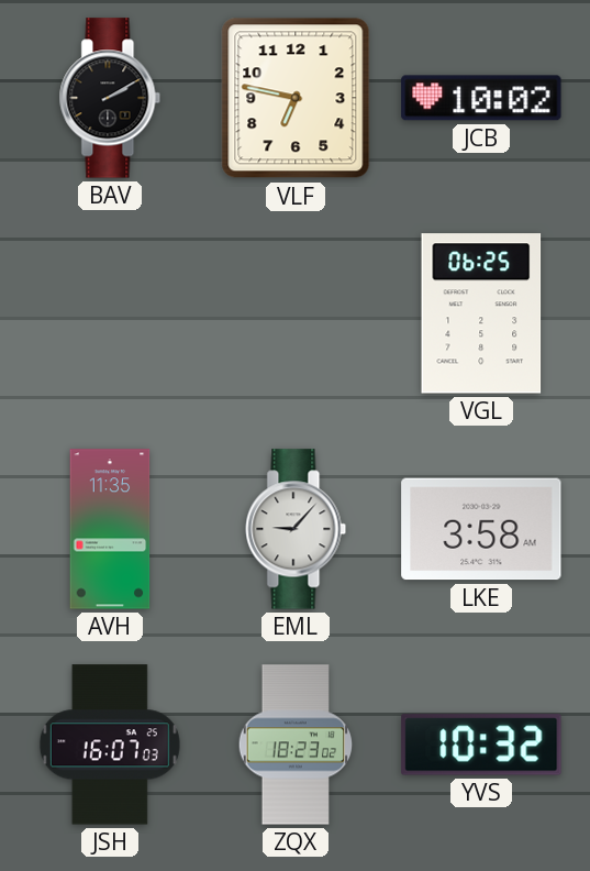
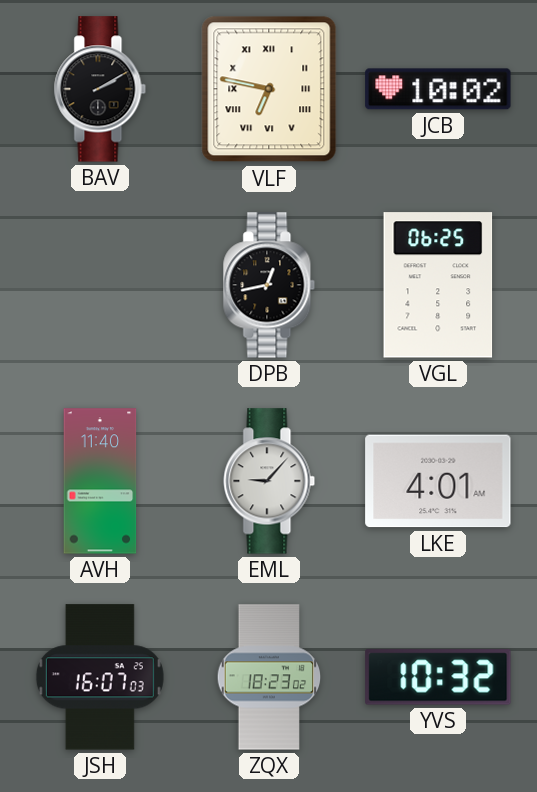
VLF numerals: Arabic -> Roman
DPB: none -> 12:43
AVH: 11:35 -> 11:40
LKE: 3:58 -> 4:01
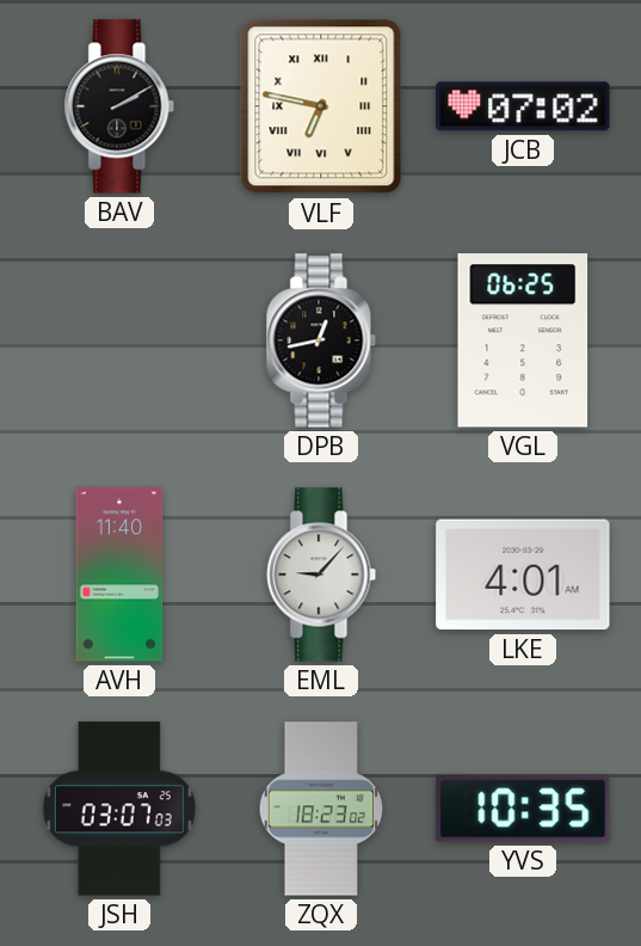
JCB: 10:02 -> 07:02
JSH: 16:07 -> 03:07
YVS: 10:32 -> 10:35
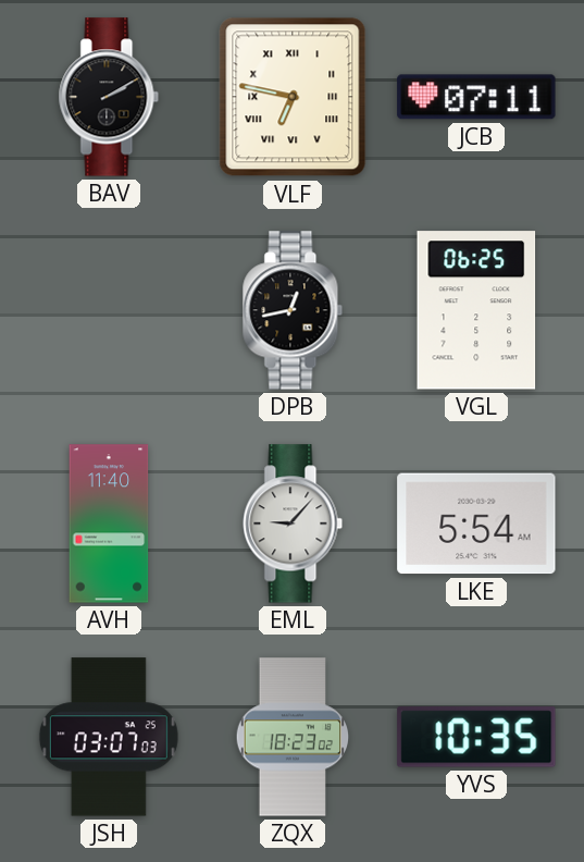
JCB: 07:02 -> 07:11
LKE: 4:01 -> 5:54
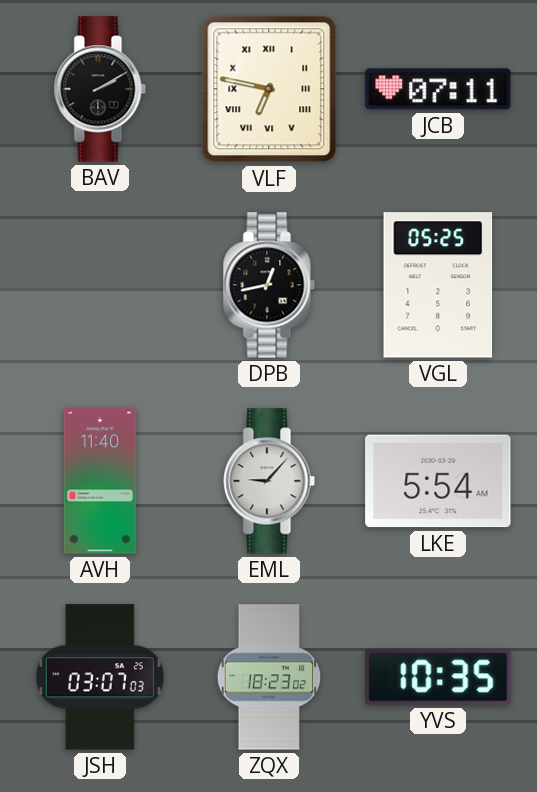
VGL: 06:25 -> 05:25
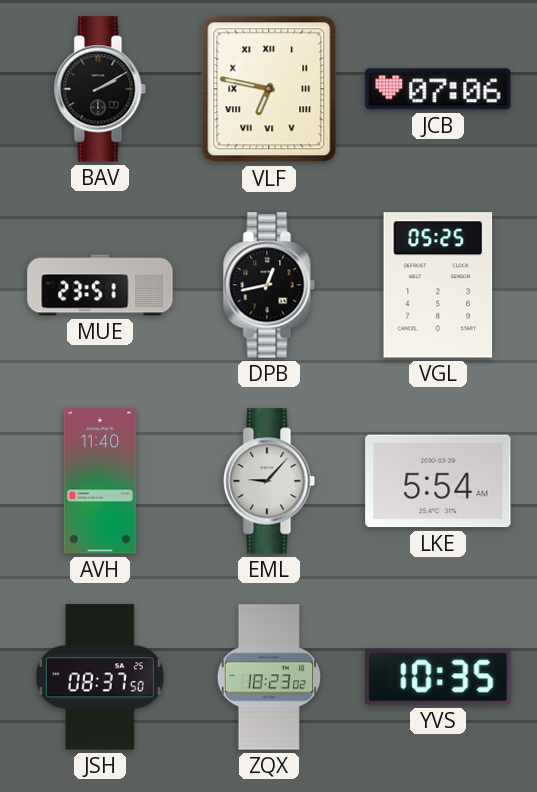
JCB: 07:11 -> 07:06
MUE: none -> 23:51
JSH: 03:07 -> 08:37
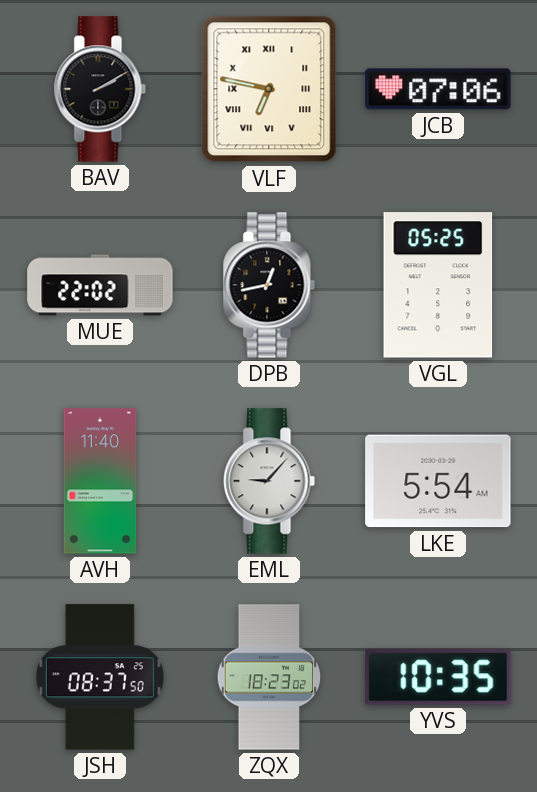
MUE: 23:51 -> 22:02
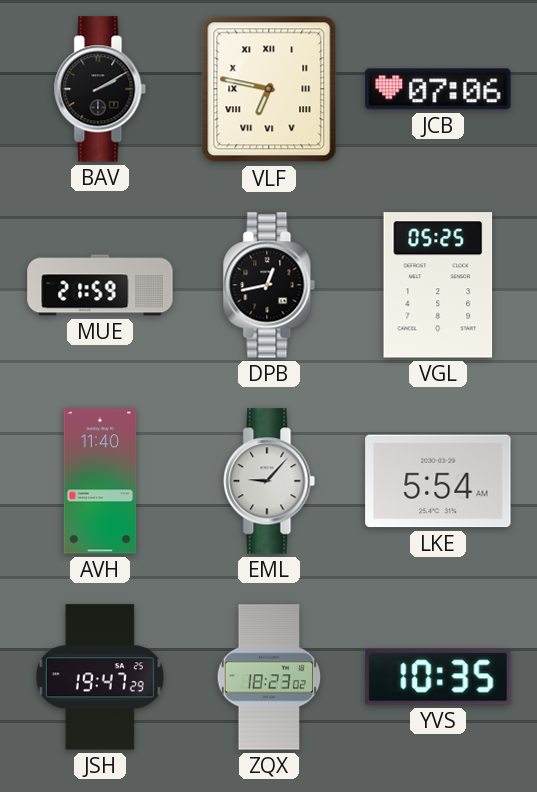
MUE: 22:02 -> 21:59
JSH: 08:37 -> 19:47
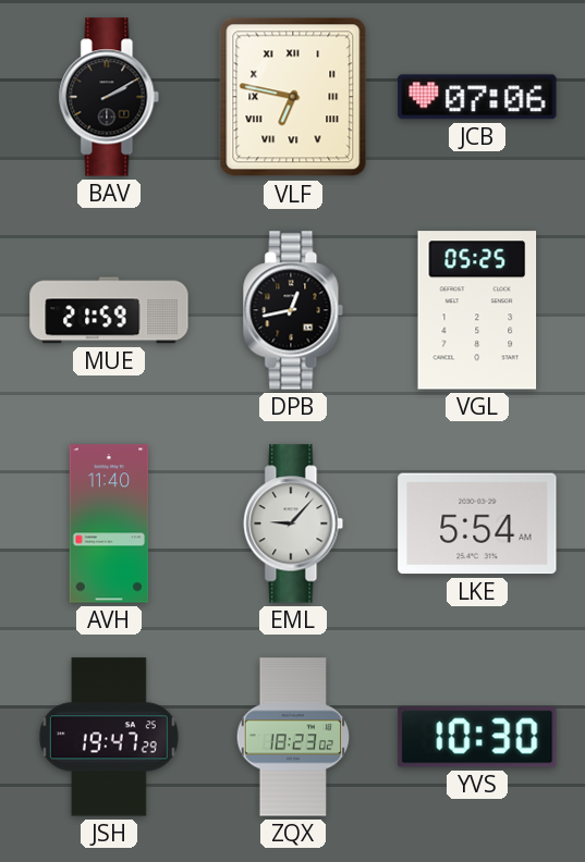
YVS: 10:35 -> 10:30
